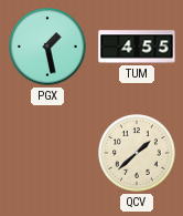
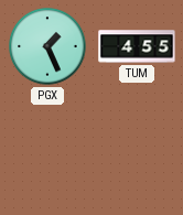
PGX: 1:28 -> 1:26
QCV: 1:38 -> none
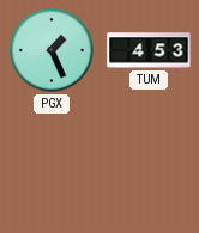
TUM: 4:55 -> 4:53
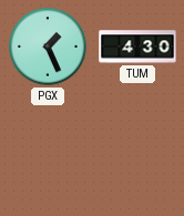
TUM: 4:53 -> 4:30
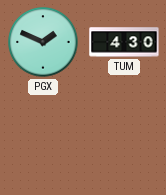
PGX: 1:26 -> 1:49
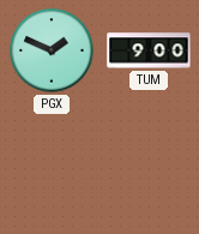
TUM: 4:30 -> 9:00
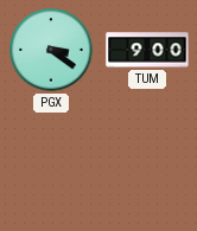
PGX: 1:49 -> 3:21
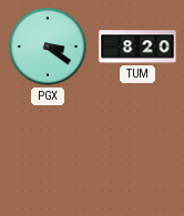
TUM: 9:00 -> 8:20
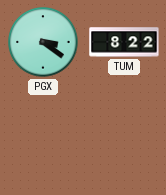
TUM: 8:20 -> 8:22
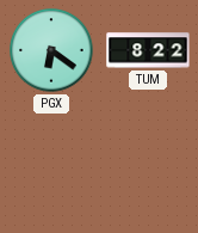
PGX: 3:21 -> 6:21
